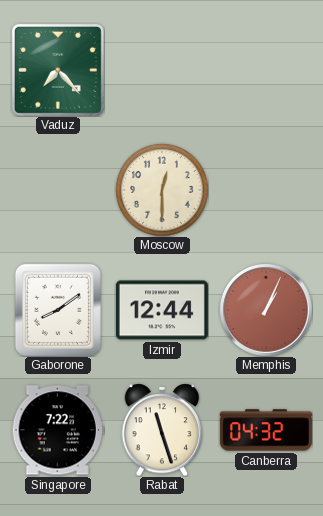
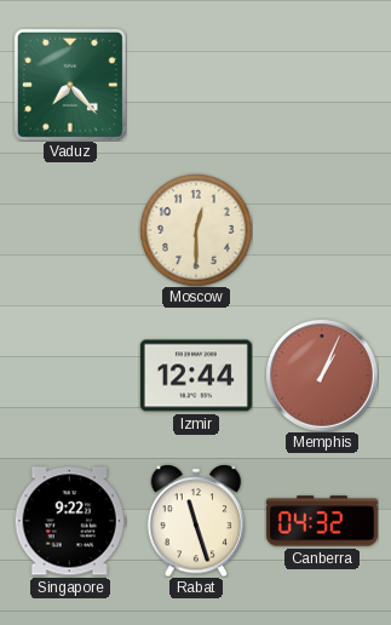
Gaborone: 8:09 -> none
Singapore: 7:22 -> 9:22
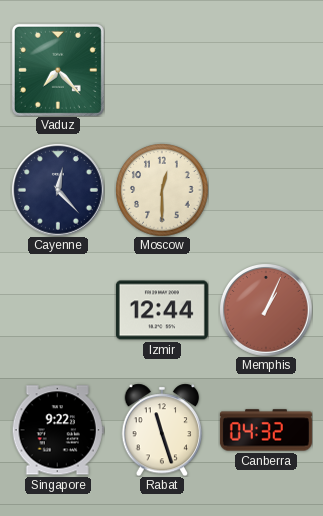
Cayenne: none -> 12:23
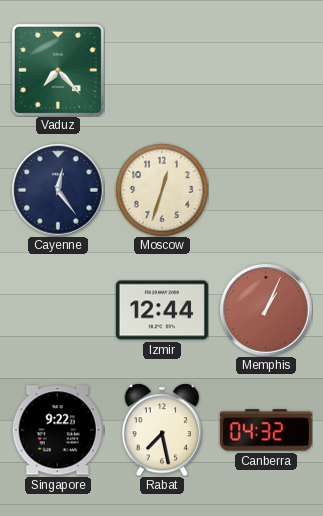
Cayenne: 12:23 -> 12:24
Moscow: 12:30 -> 12:33
Rabat: 11:27 -> 7:28
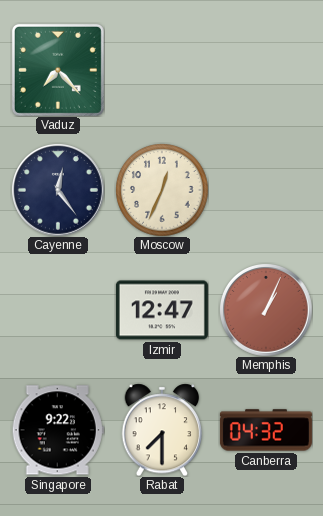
Moscow: 12:33 -> 12:34
Izmir: 12:44 -> 12:47
Rabat: 7:28 -> 7:30
